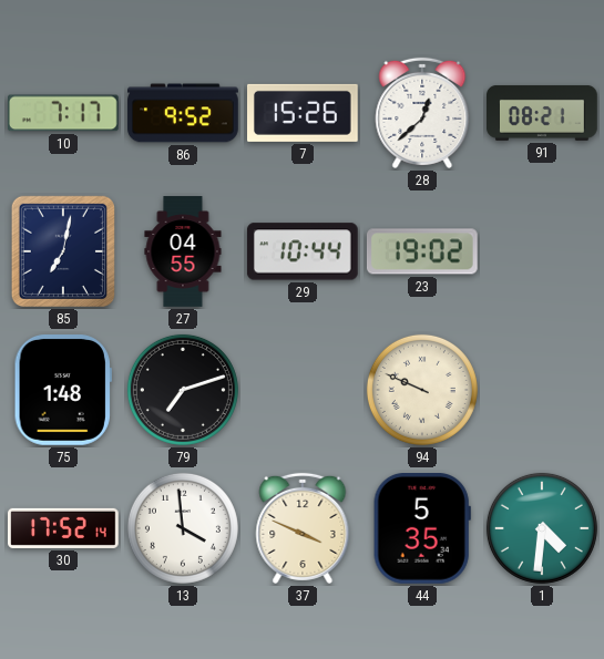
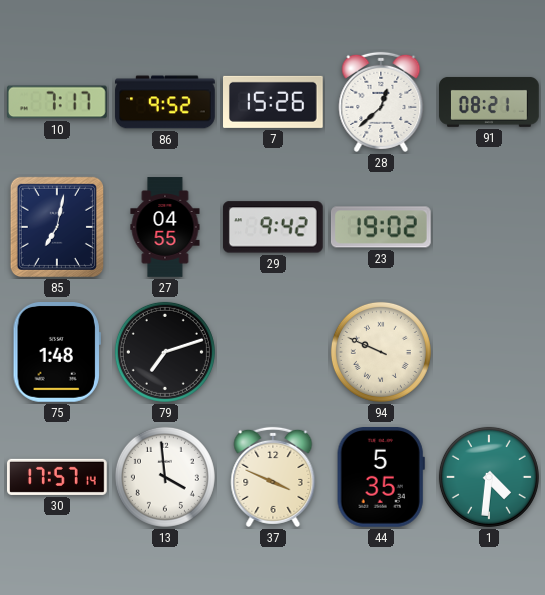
29: 10:44 -> 9:42
30: 17:52 -> 17:57
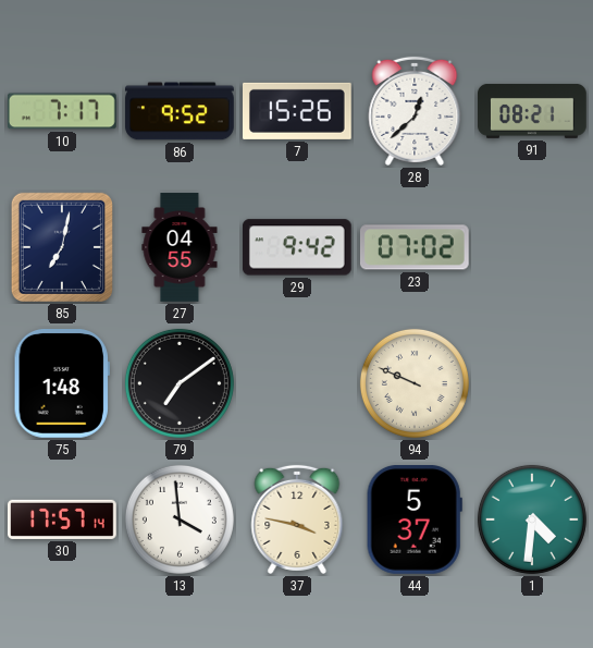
23: 19:02 -> 07:02
79: 7:12 -> 7:09
37: 3:49 -> 3:47
44: 5:35 -> 5:37
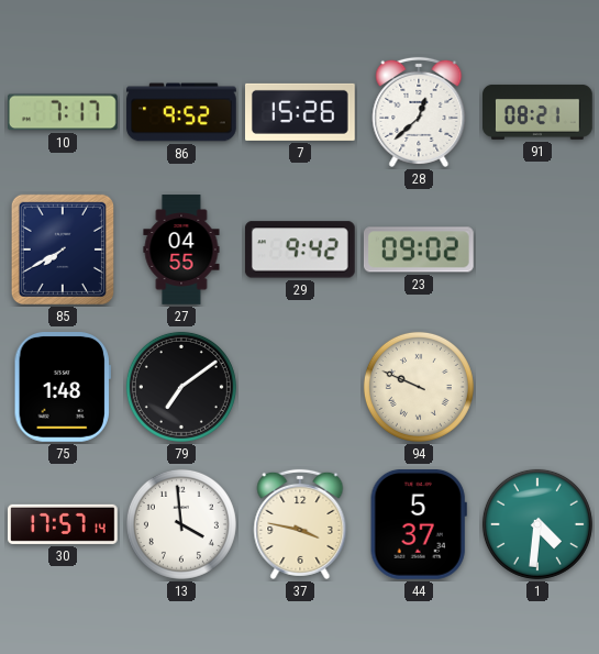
85: 7:02 -> 7:40
23: 07:02 -> 09:02
